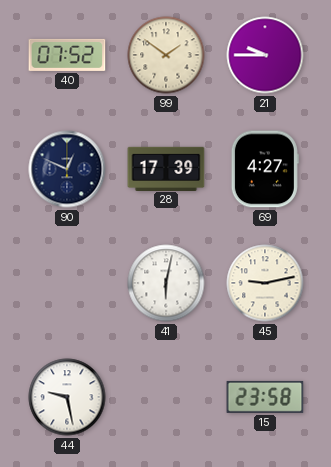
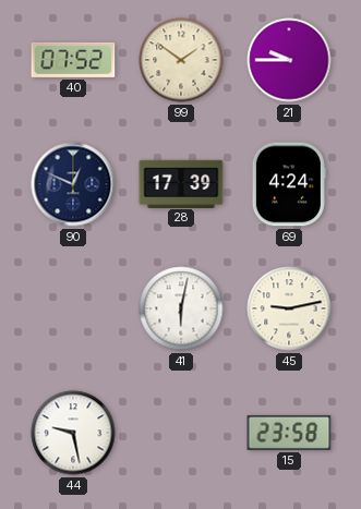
69: 4:27 -> 4:24
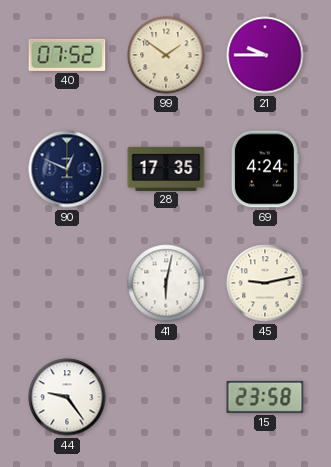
28: 17:39 -> 17:35
44: 9:28 -> 9:24
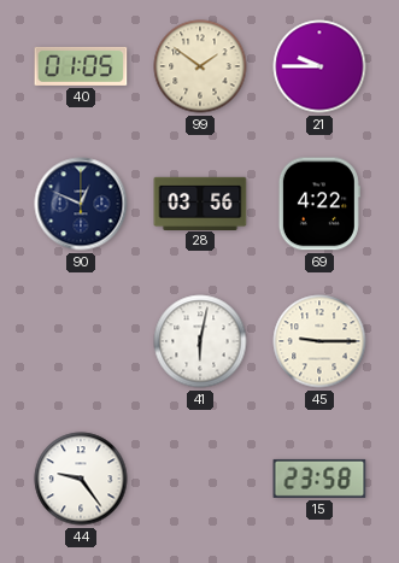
40: 07:52 -> 01:05
28: 17:35 -> 03:56
69: 4:24 -> 4:22
45: 9:13 -> 9:15
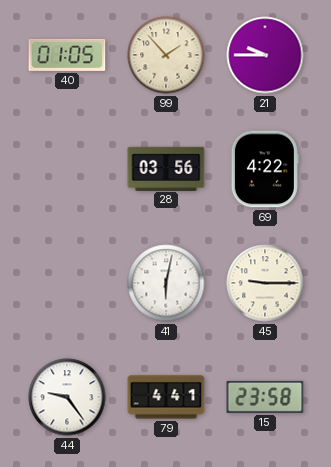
99: 1:51 -> 1:53
90: 12:49 -> none
79: none -> 4:41
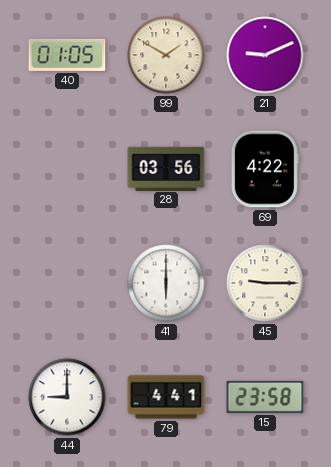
99: 1:53 -> 1:50
21: 9:45 -> 9:11
41: 6:02 -> 6:00
44: 9:24 -> 9:00
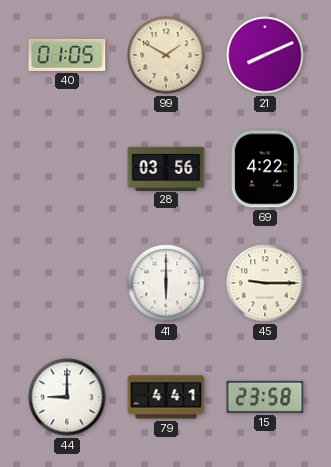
21: 9:11 -> 8:11
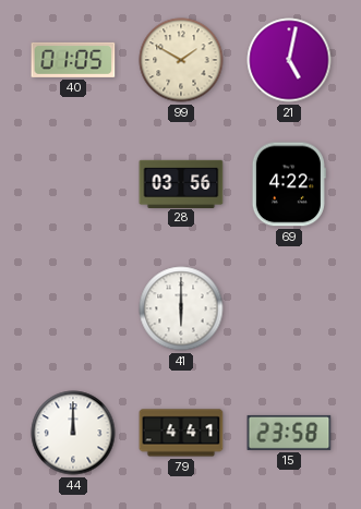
21: 8:11 -> 5:02
45: 9:15 -> none
44: 9:00 -> 12:00
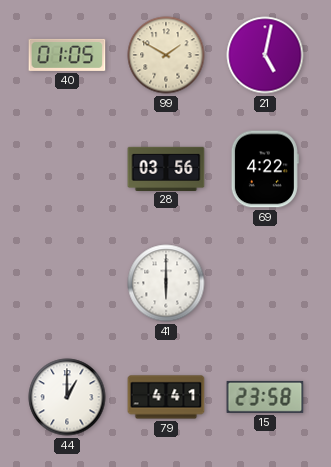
44: 12:00 -> 1:00
